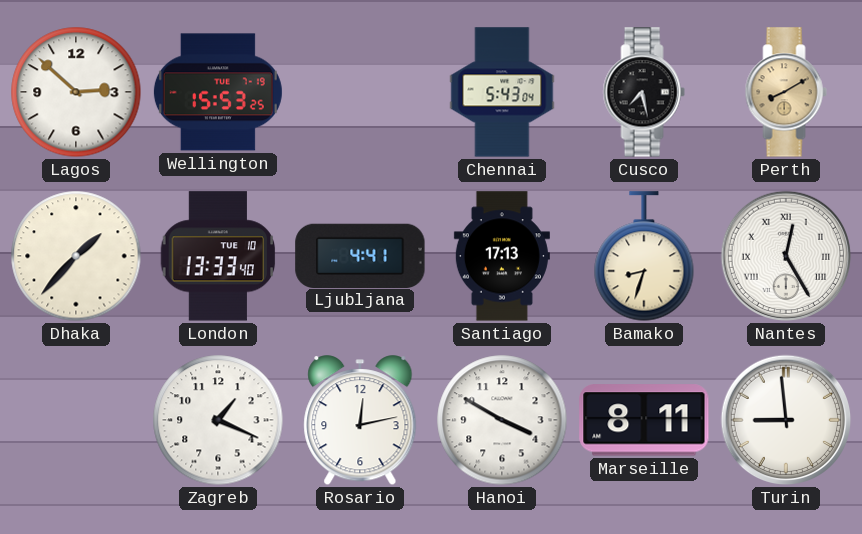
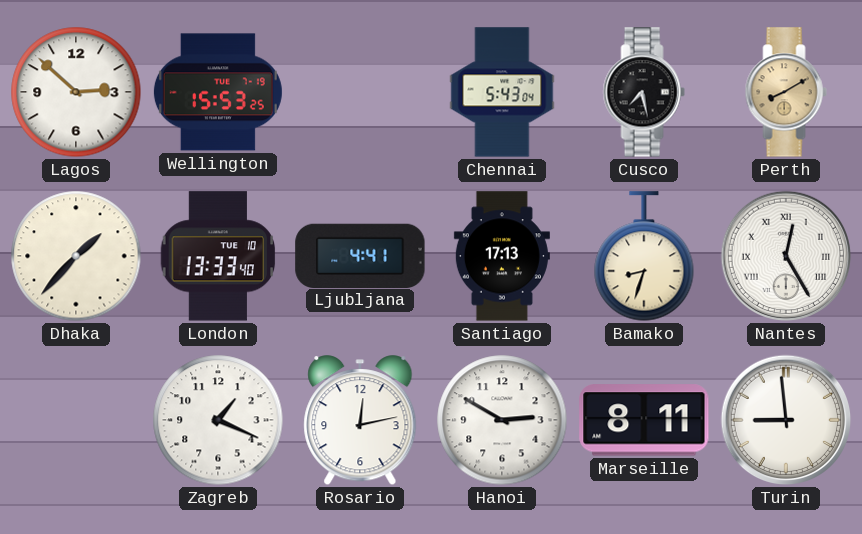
Hanoi: 3:50 -> 2:50
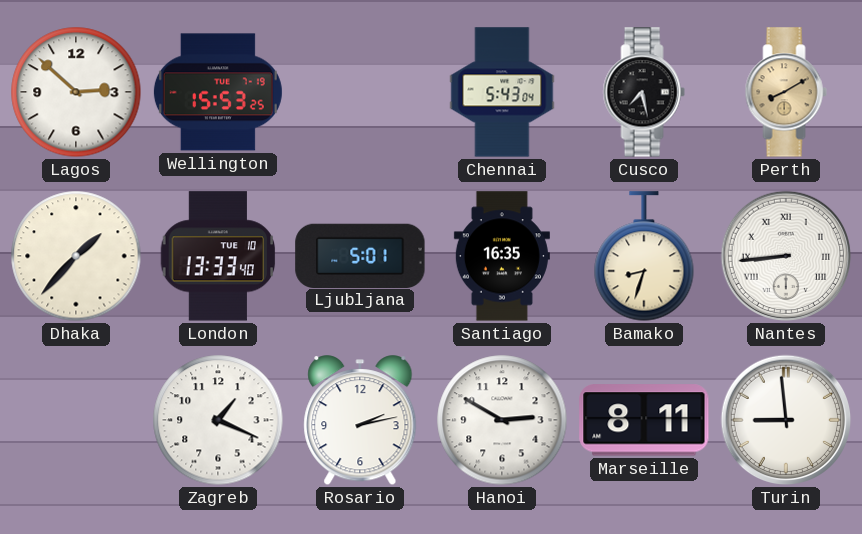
Ljubljana: 4:41 -> 5:01
Santiago: 17:13 -> 16:35
Nantes: 12:25 -> 8:44
Rosario: 12:13 -> 2:13
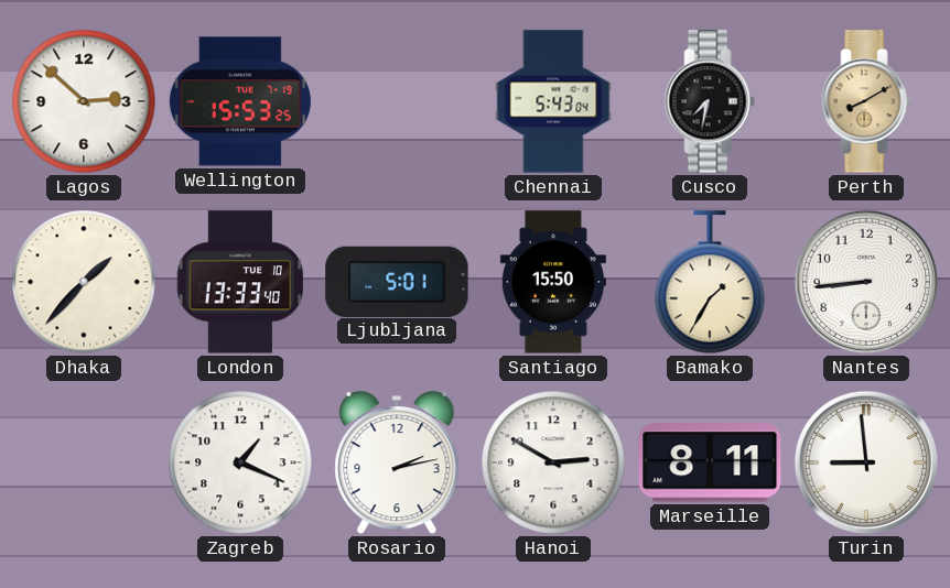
Cusco: 7:28 -> 7:32
Santiago: 16:35 -> 15:50
Bamako: 8:33 -> 1:35
Nantes numerals: Roman -> Arabic
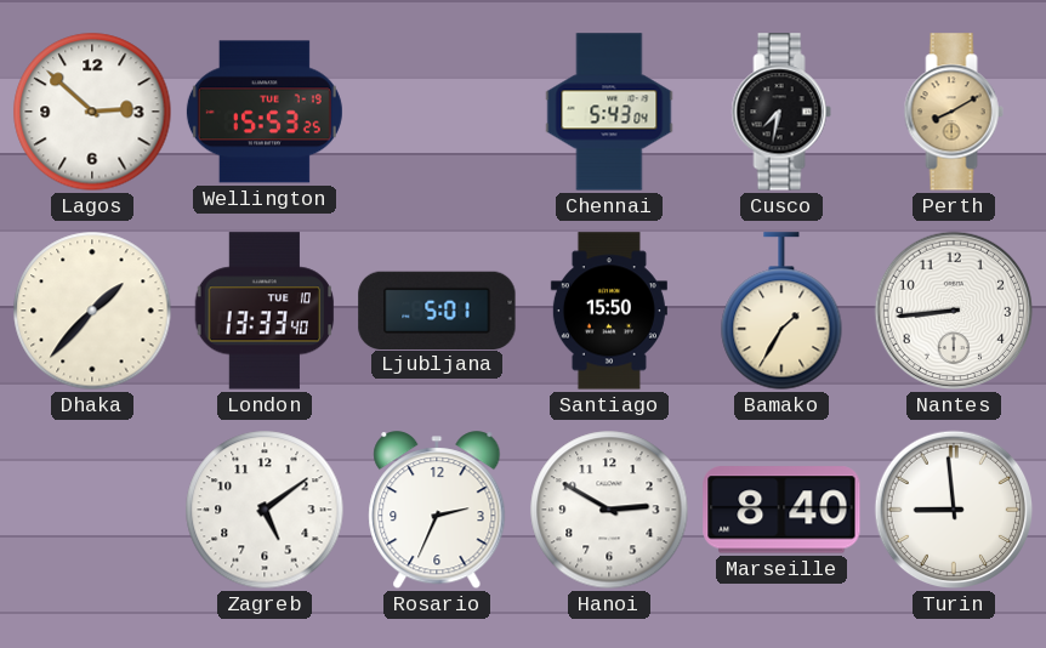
Zagreb: 1:19 -> 5:09
Rosario: 2:13 -> 2:34
Marseille: 8:11 -> 8:40
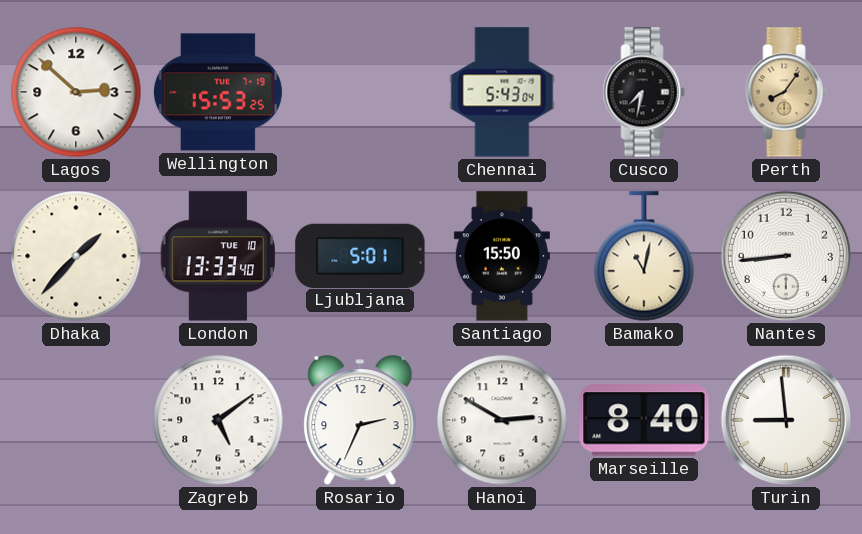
Perth: 8:10 -> 8:06
Bamako: 1:35 -> 11:02
